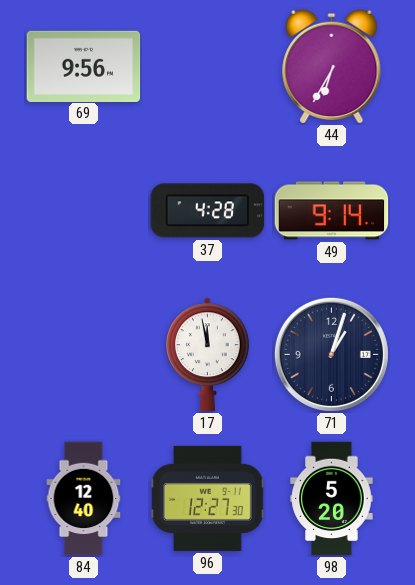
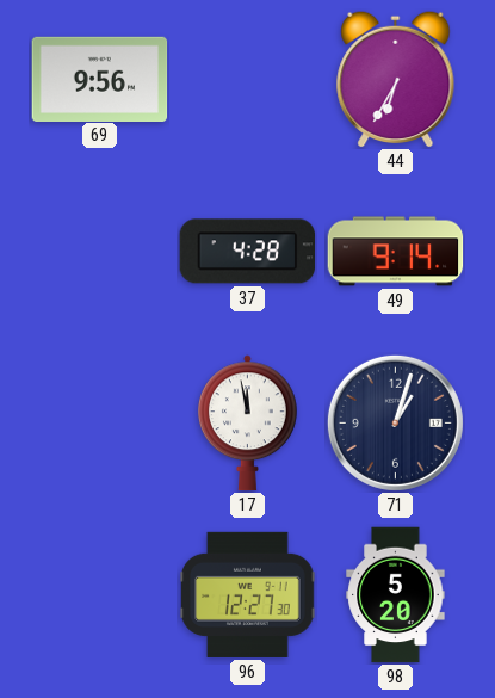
84: 12:40 -> none
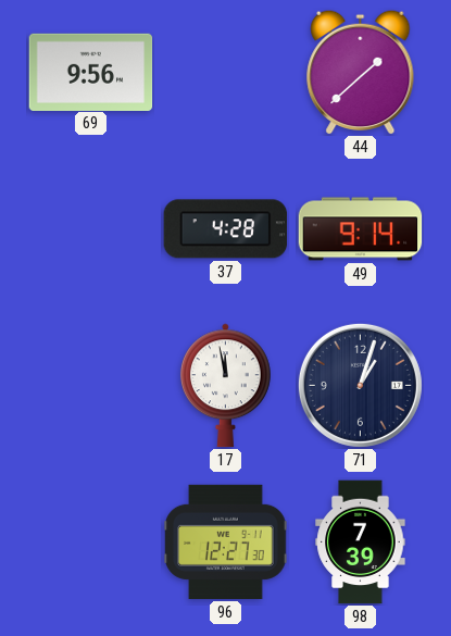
44: 6:35 -> 1:38
98: 5:20 -> 7:39
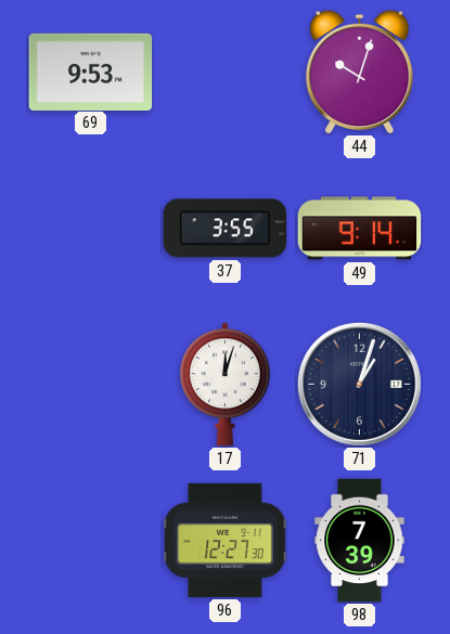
69: 9:56 -> 9:53
44: 1:38 -> 10:03
37: 4:28 -> 3:55
17: 11:58 -> 12:03
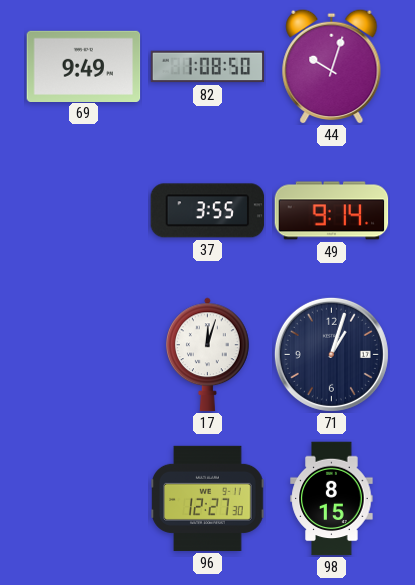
69: 9:53 -> 9:49
82: none -> 1:08
98: 7:39 -> 8:15
